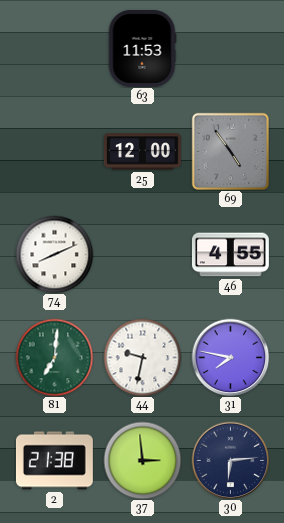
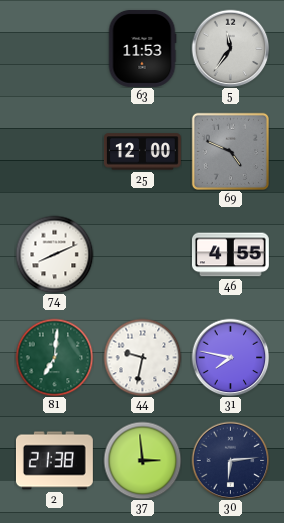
5: none -> 11:36
69: 4:54 -> 4:49
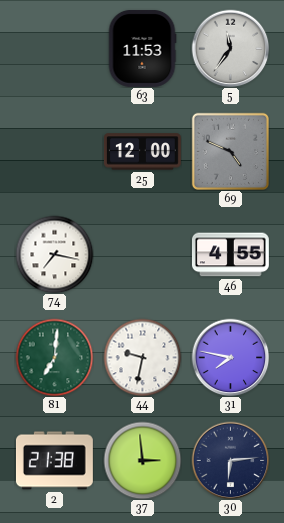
74: 8:11 -> 7:17
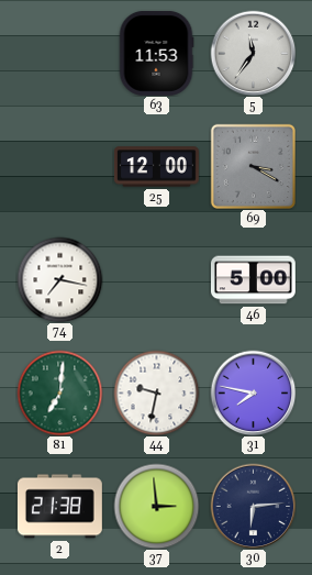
69: 4:49 -> 3:20
46: 4:55 -> 5:00
